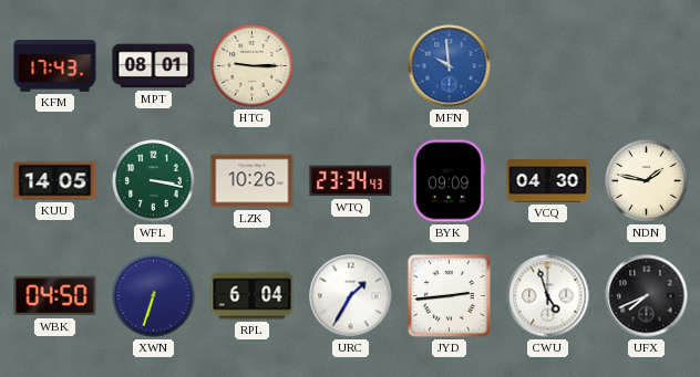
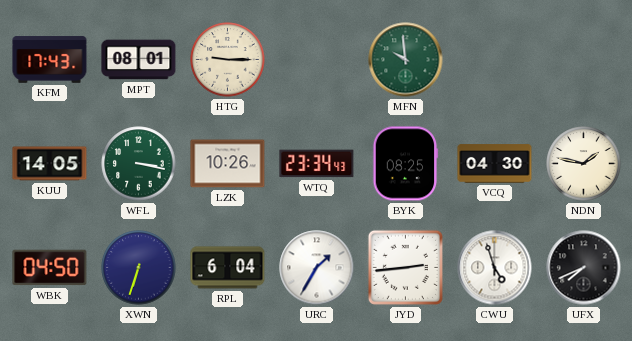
MFN dial: blue -> green
BYK: 09:09 -> 08:25
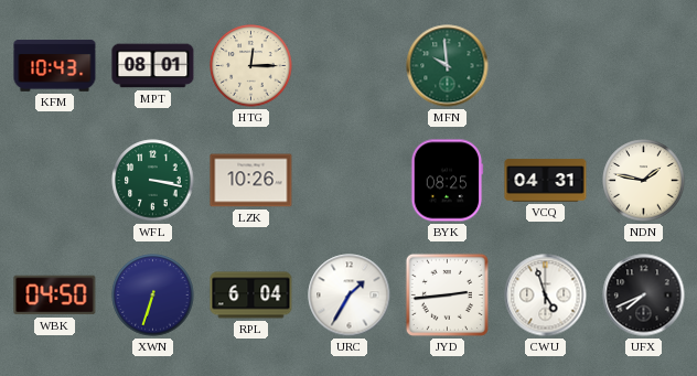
KFM: 17:43 -> 10:43
HTG: 9:15 -> 12:15
KUU: 14:05 -> none
WTQ: 23:34 -> none
VCQ: 04:30 -> 04:31
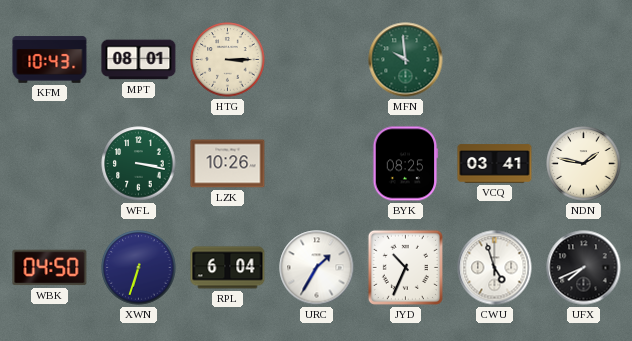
HTG: 12:15 -> 3:15
VCQ: 04:31 -> 03:41
JYD: 2:44 -> 10:34
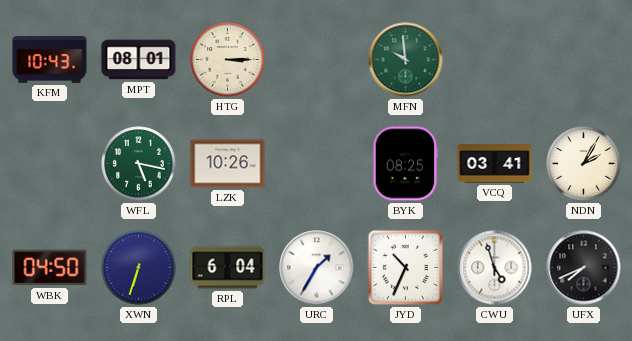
WFL: 3:17 -> 5:17
NDN: 1:47 -> 2:05
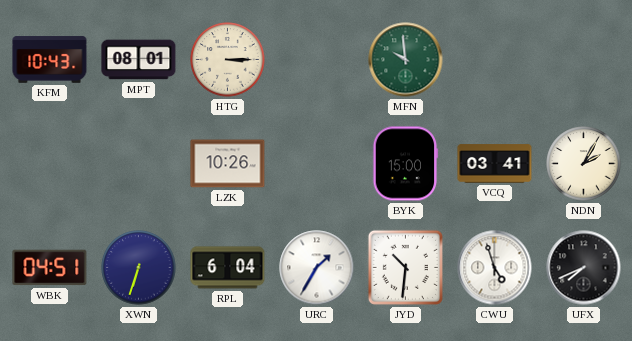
WFL: 5:17 -> none
BYK: 08:25 -> 15:00
WBK: 04:50 -> 04:51
JYD: 10:34 -> 10:31
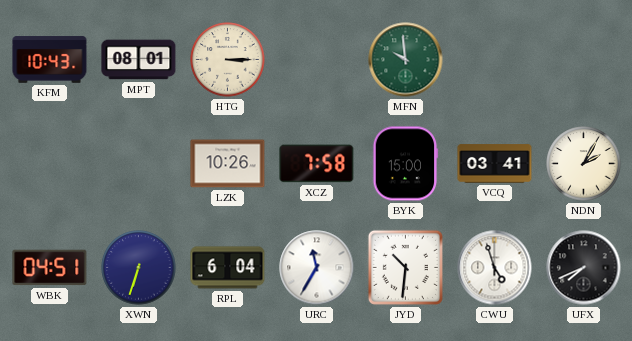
XCZ: none -> 7:58
URC: 1:35 -> 11:35
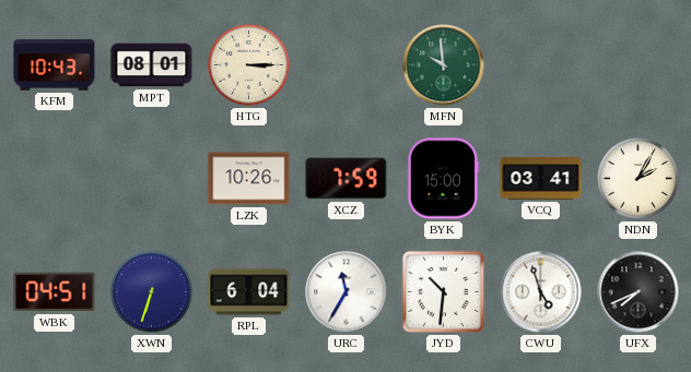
XCZ: 7:58 -> 7:59
